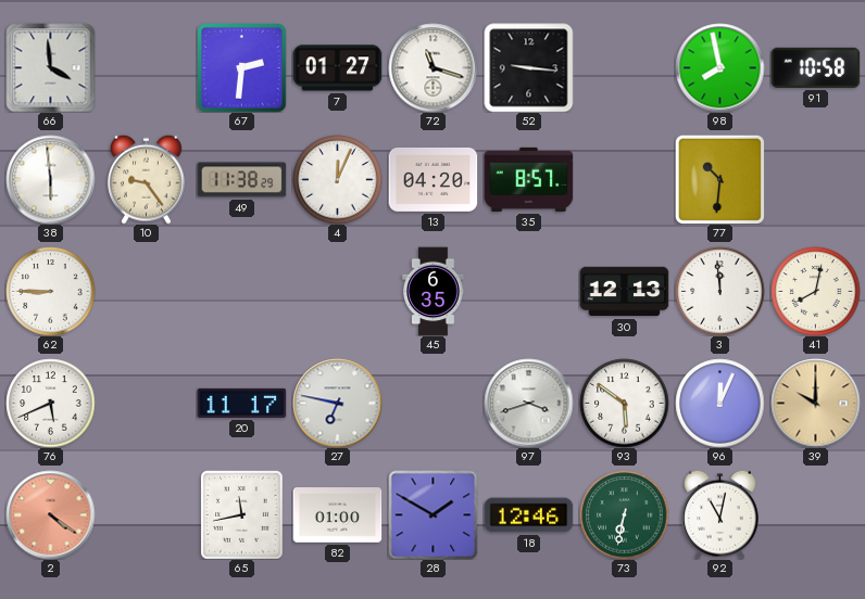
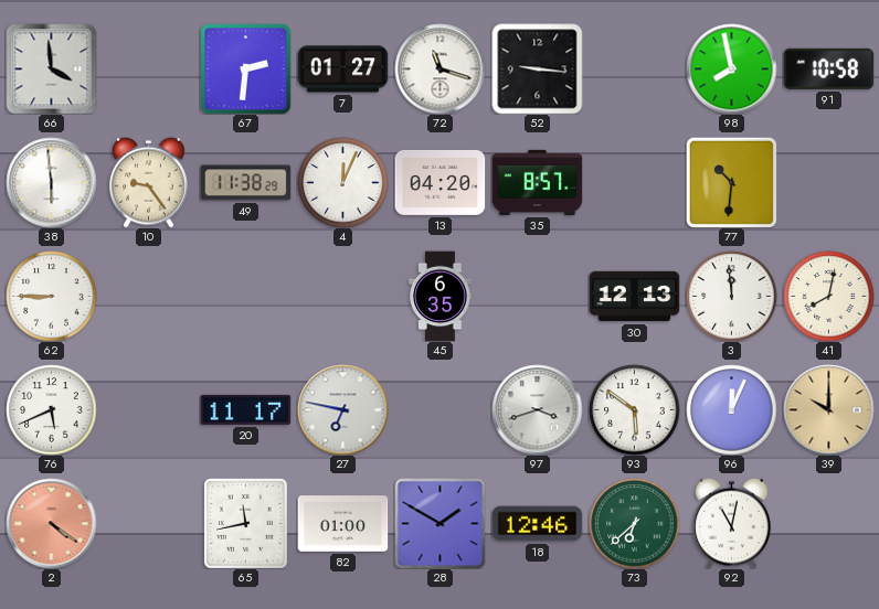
73: 6:32 -> 6:38
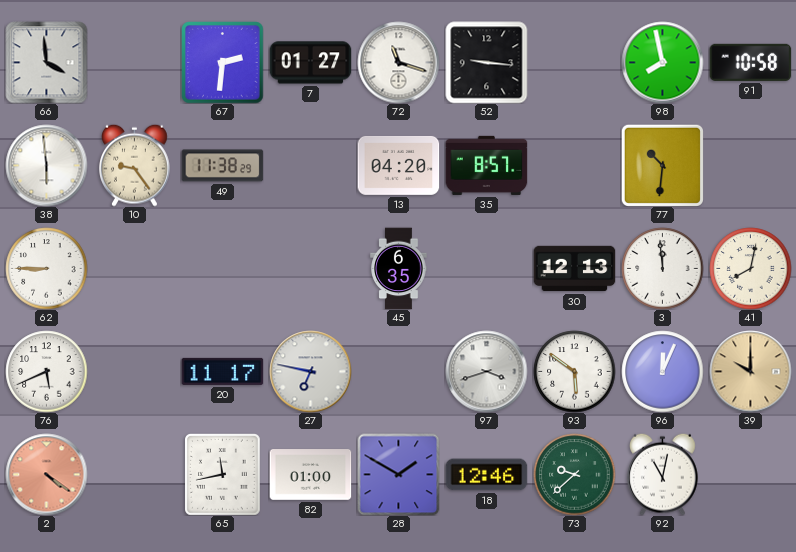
4: 12:04 -> none
73: 6:38 -> 9:38
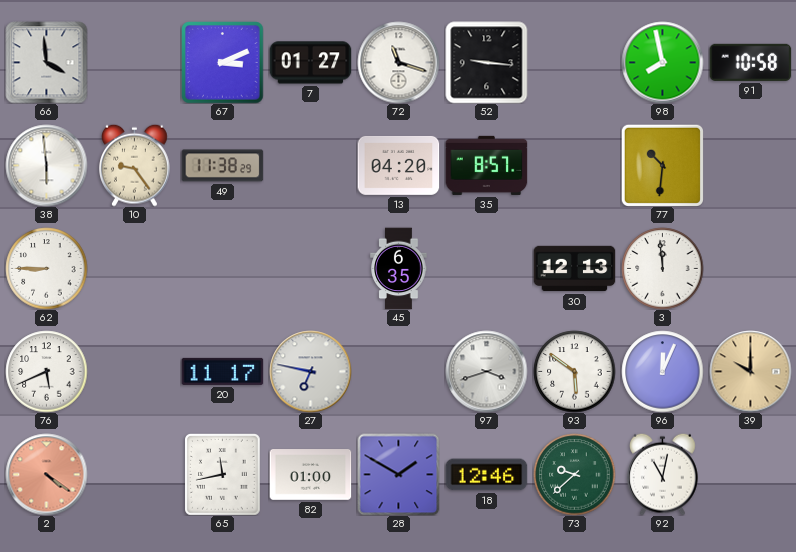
67: 2:31 -> 3:11
41: 8:02 -> none
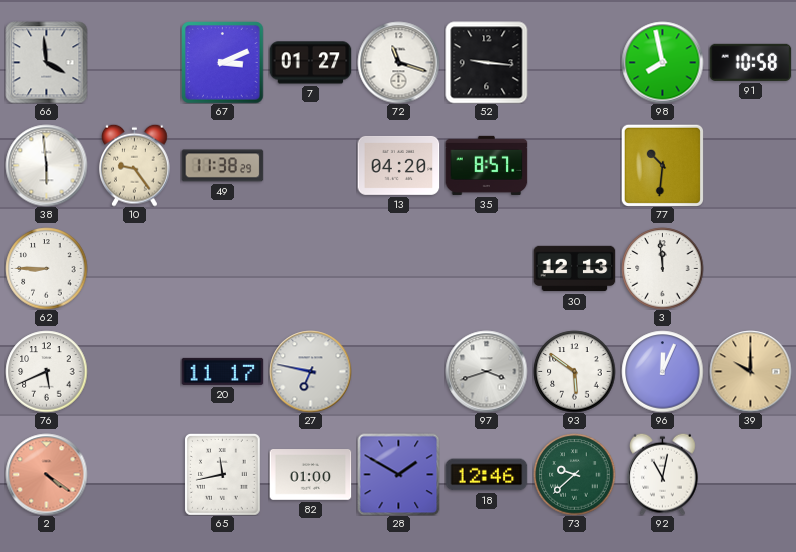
45: 6:35 -> none
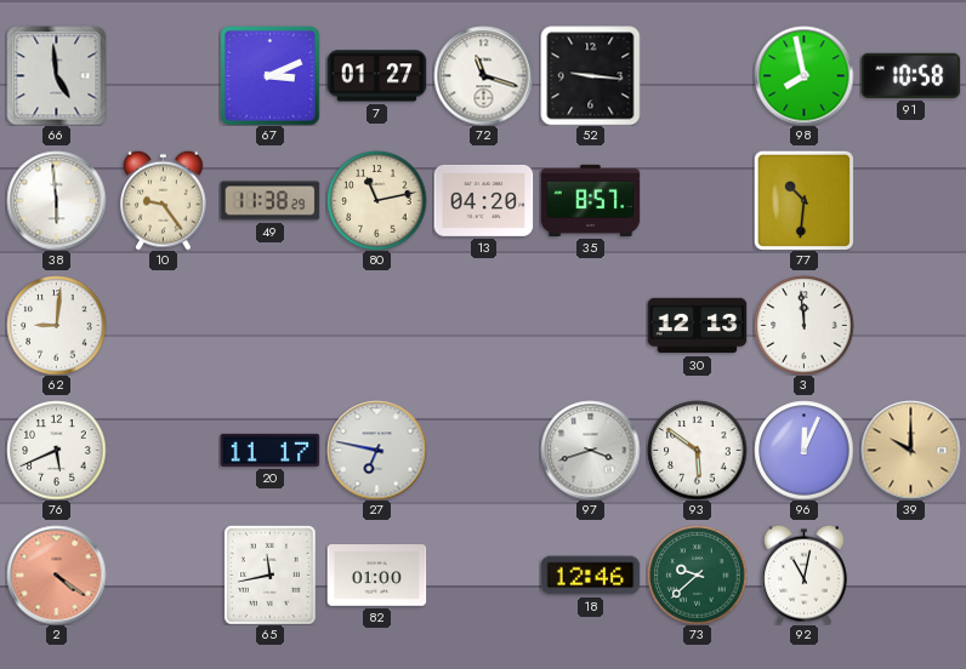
66: 3:59 -> 4:59
80: none -> 11:13
62: 8:45 -> 9:01
28: 1:50 -> none
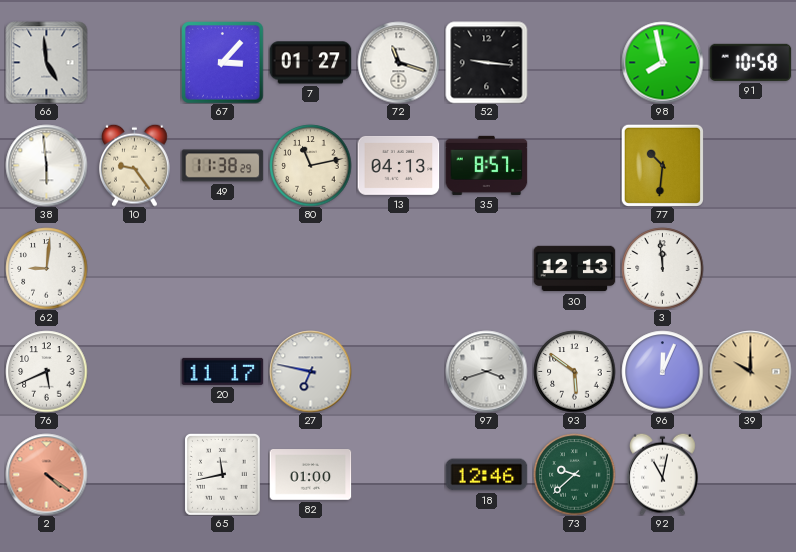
67: 3:11 -> 3:07
13: 04:20 -> 04:13
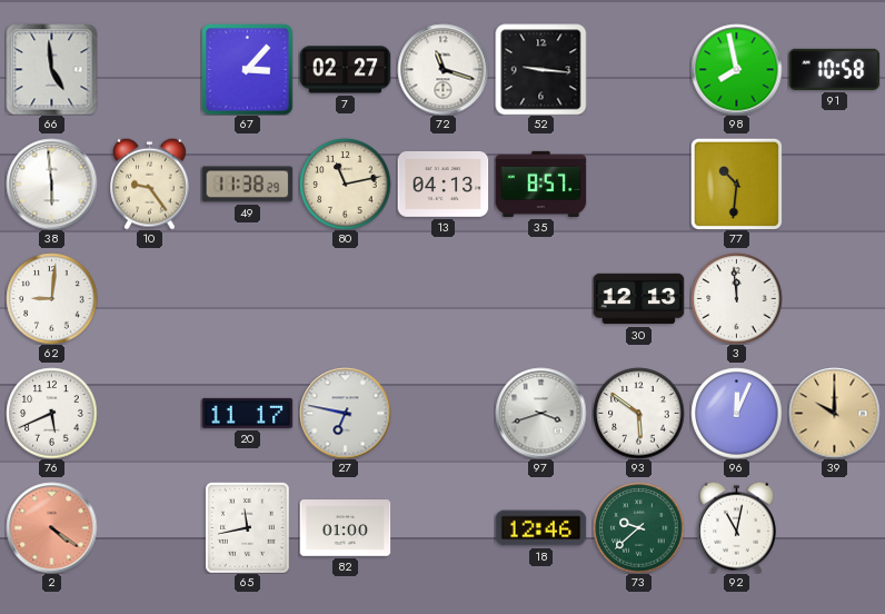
7: 01:27 -> 02:27
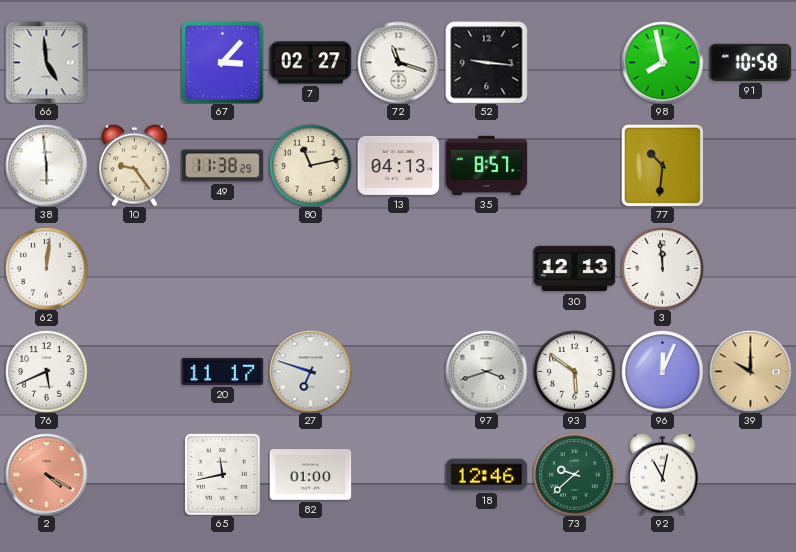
62: 9:01 -> 12:01
27: 6:47 -> 6:48
2: 4:21 -> 4:20
